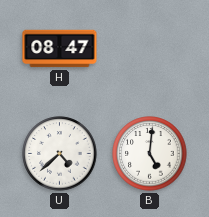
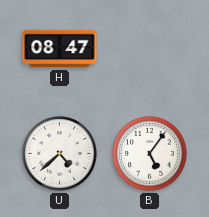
B: 5:01 -> 5:06
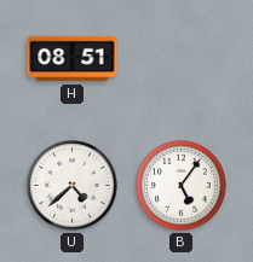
H: 08:47 -> 08:51
